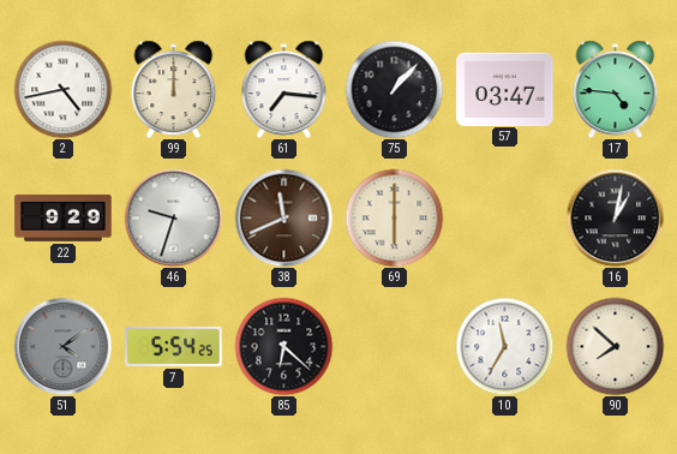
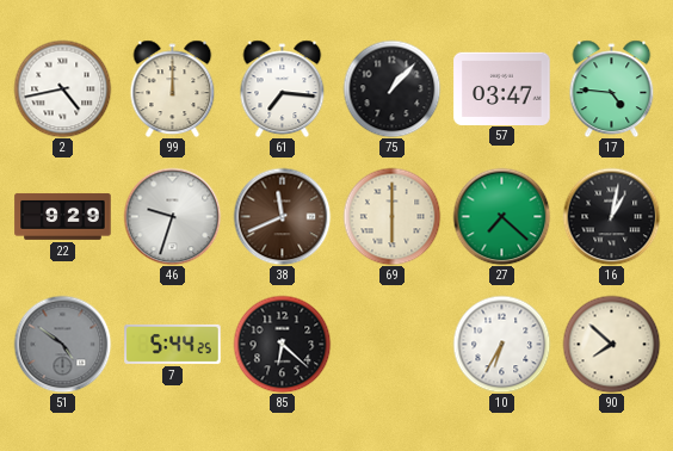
27: none -> 7:22
51: 4:09 -> 4:51
7: 5:54 -> 5:44
10: 11:35 -> 6:35
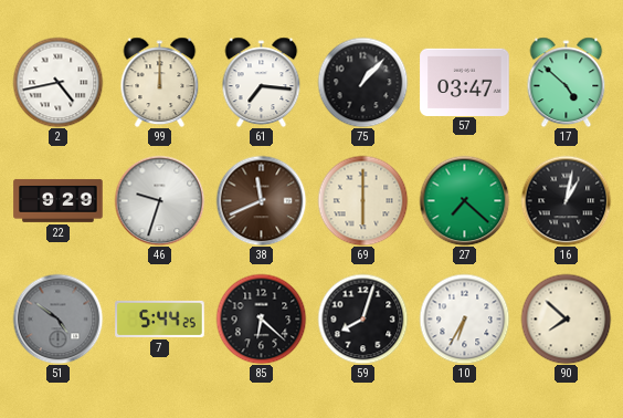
17: 4:46 -> 4:52
59: none -> 8:03
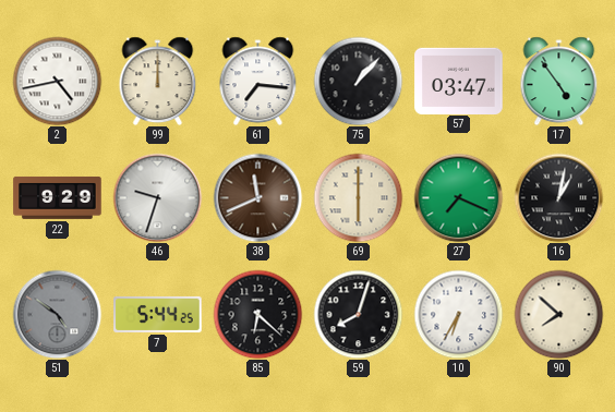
17: 4:52 -> 4:54
27: 7:22 -> 7:19
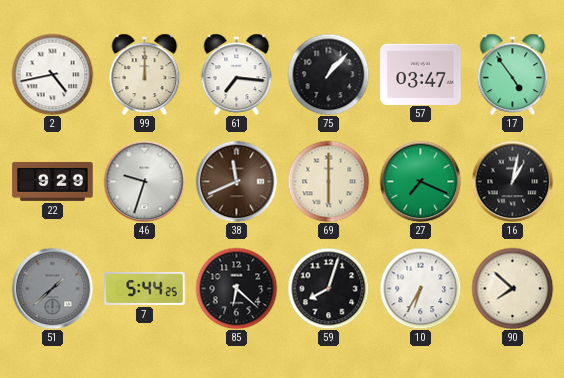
51: 4:51 -> 1:38
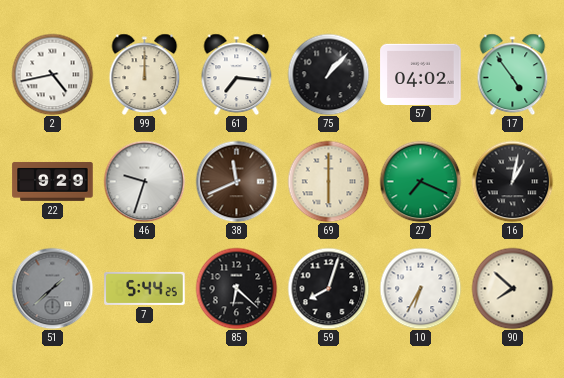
57: 03:47 -> 04:02
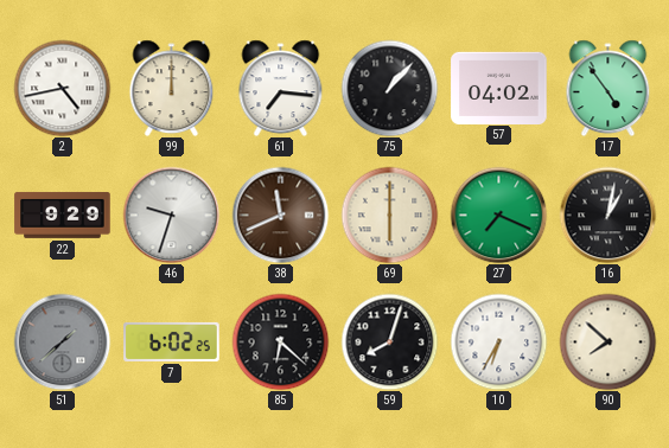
7: 5:44 -> 6:02
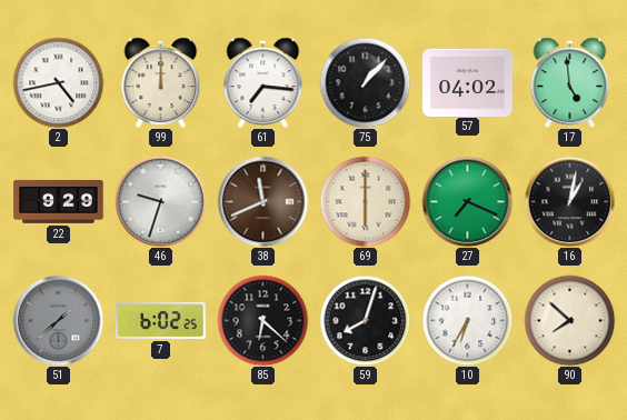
17: 4:54 -> 4:59
